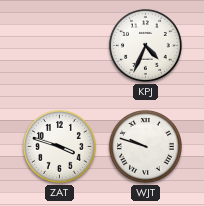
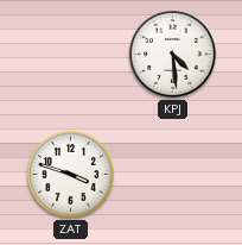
KPJ: 4:34 -> 4:29
WJT: 9:48 -> none
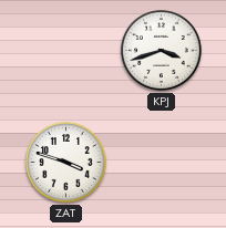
KPJ: 4:29 -> 3:42
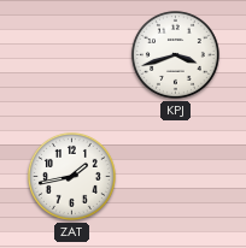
ZAT: 3:48 -> 1:43
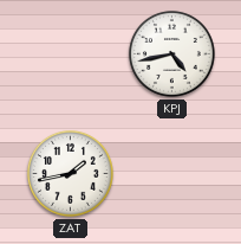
KPJ: 3:42 -> 4:43
